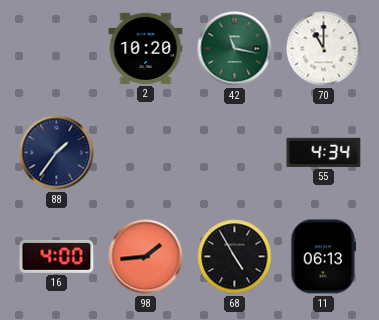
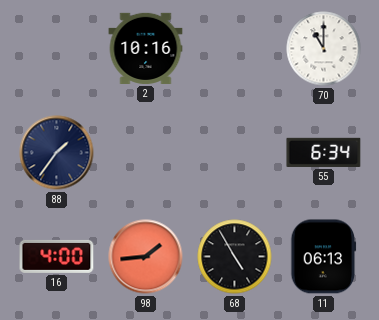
2: 10:20 -> 10:16
42: 11:17 -> none
55: 4:34 -> 6:34
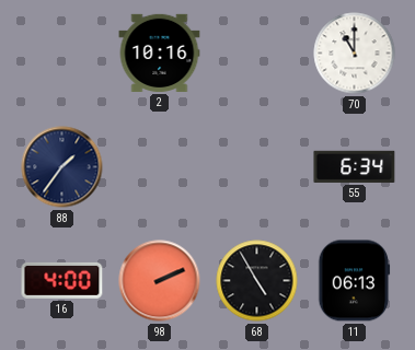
98: 1:44 -> 2:11
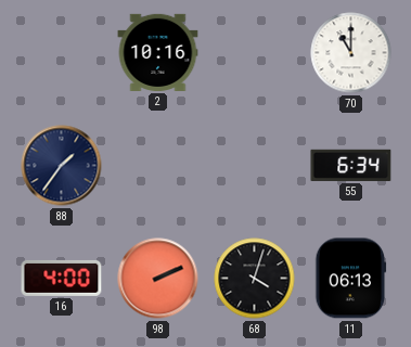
68: 4:55 -> 4:03
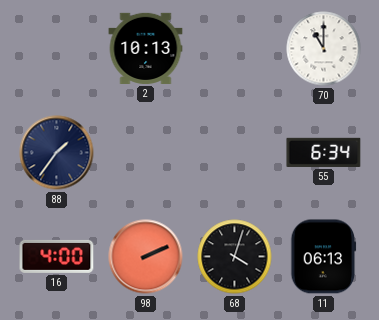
2: 10:16 -> 10:13
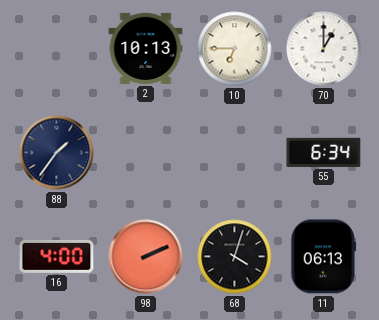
10: none -> 6:45
70: 11:00 -> 1:00
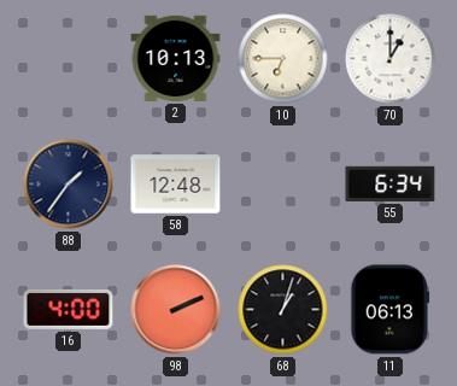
58: none -> 12:48
68: 4:03 -> 1:03
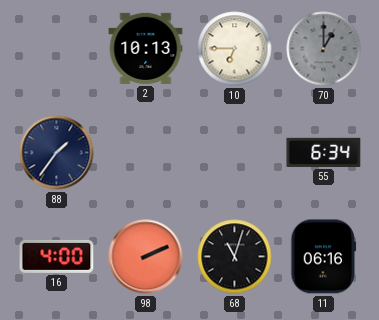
70 dial: white -> grey
58: 12:48 -> none
68: 1:03 -> 11:03
11: 06:13 -> 06:16
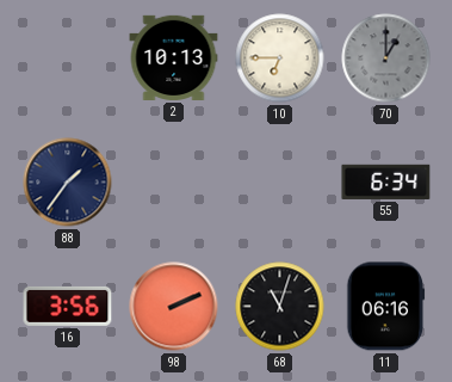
16: 4:00 -> 3:56
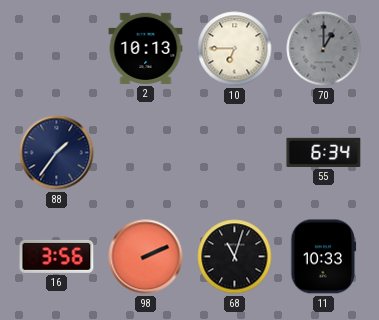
11: 06:16 -> 10:33
